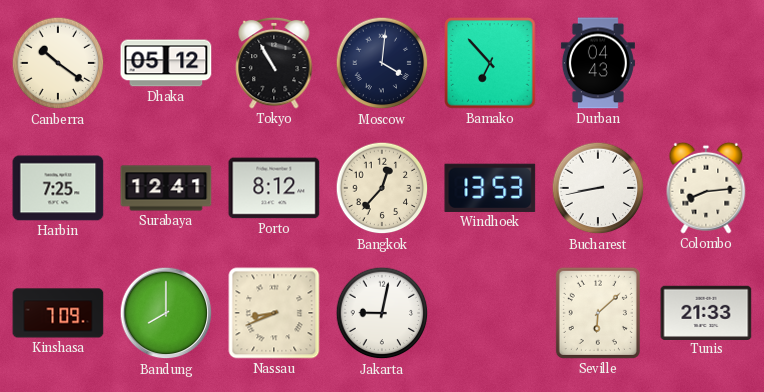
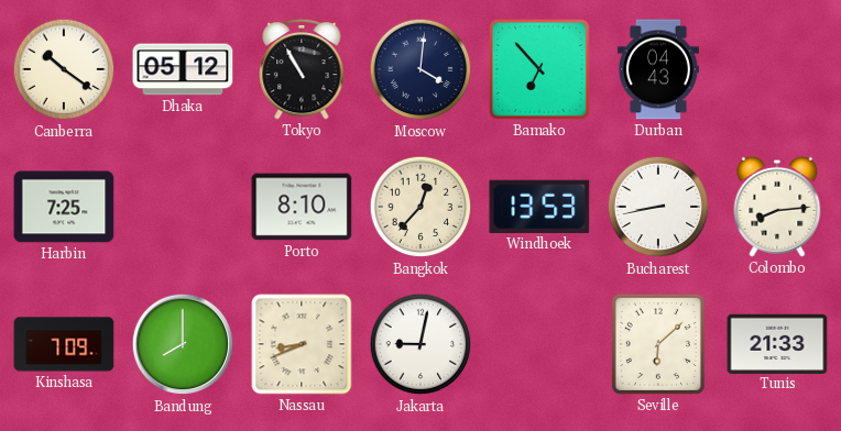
Surabaya: 12:41 -> none
Porto: 8:12 -> 8:10
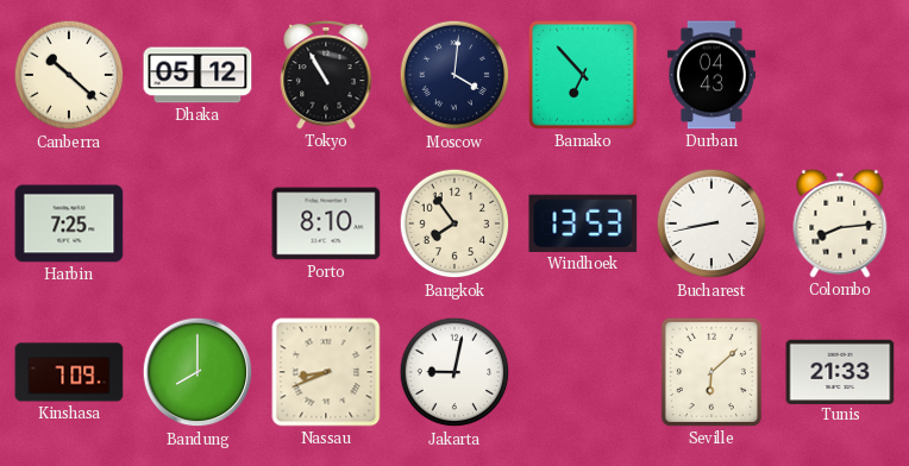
Canberra: 10:21 -> 10:22
Bangkok: 12:37 -> 7:54
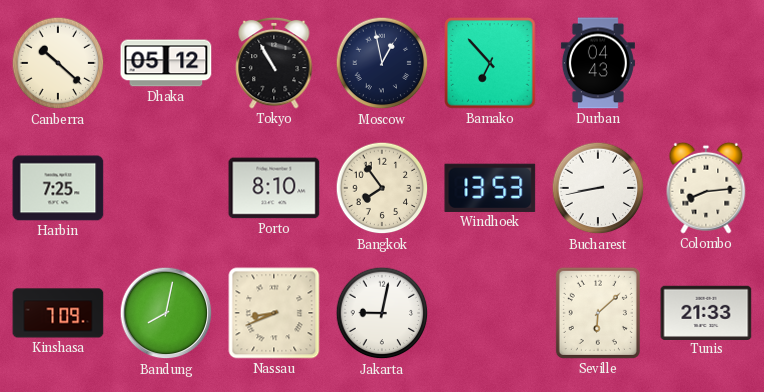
Moscow: 4:01 -> 12:58
Bandung: 8:00 -> 8:02
